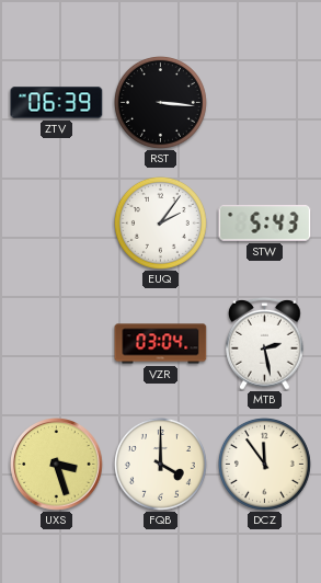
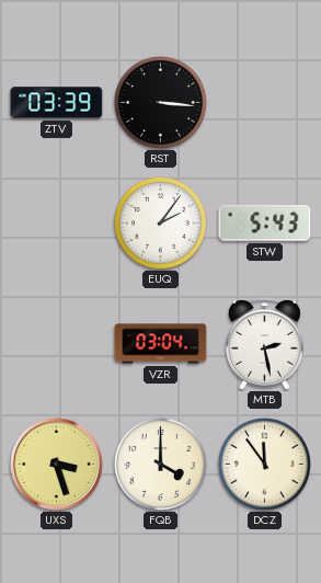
ZTV: 06:39 -> 03:39
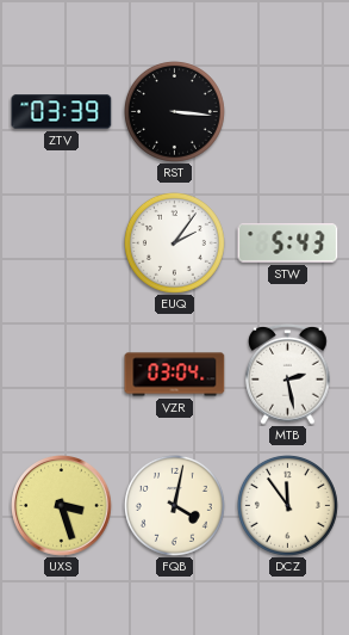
FQB: 4:00 -> 4:02
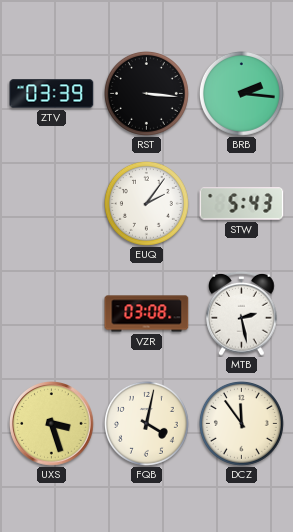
BRB: none -> 2:16
VZR: 03:04 -> 03:08
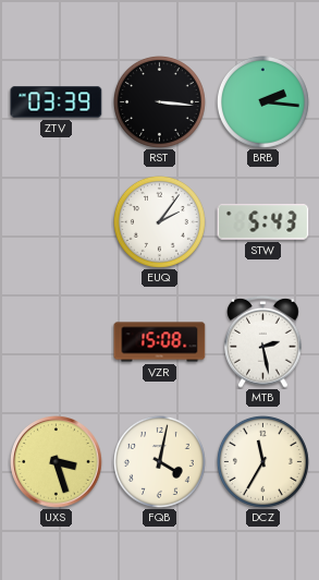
VZR: 03:08 -> 15:08
DCZ: 11:54 -> 11:35
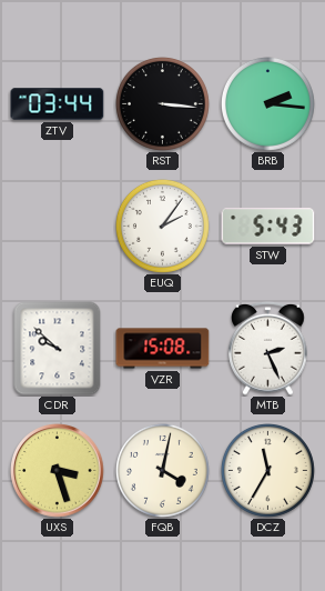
ZTV: 03:39 -> 03:44
CDR: none -> 9:52
MTB: 2:28 -> 2:26
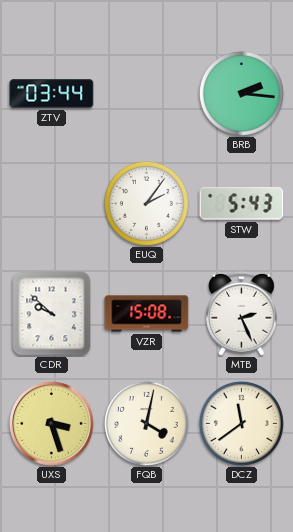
RST: 3:16 -> none
DCZ: 11:35 -> 11:39
